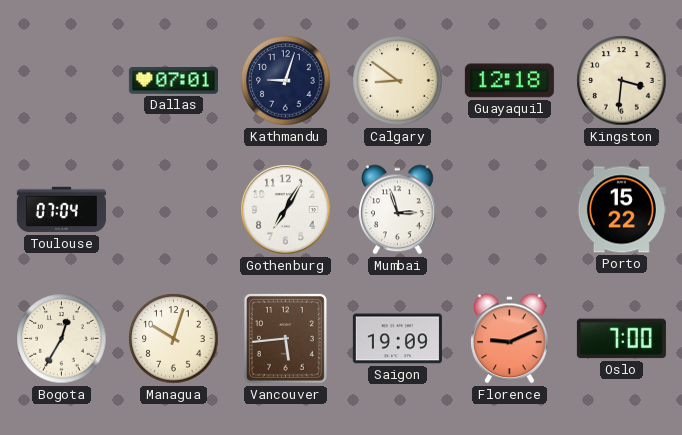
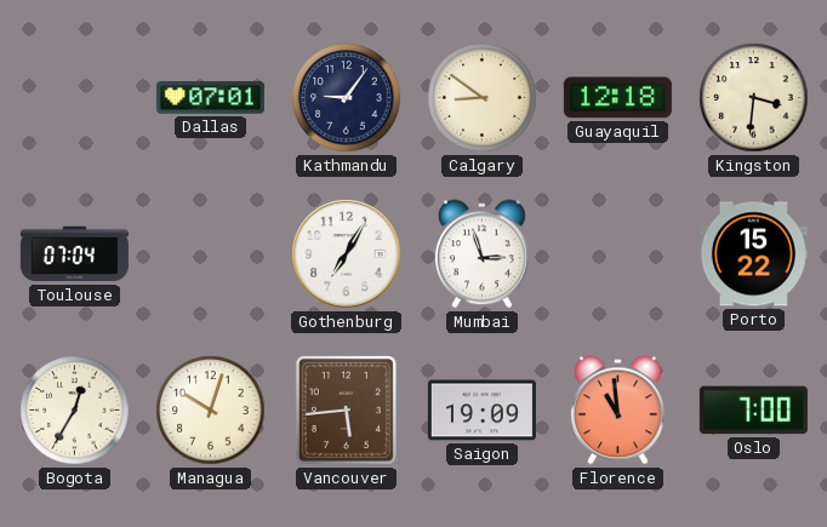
Kathmandu: 9:03 -> 9:06
Florence: 9:11 -> 10:59
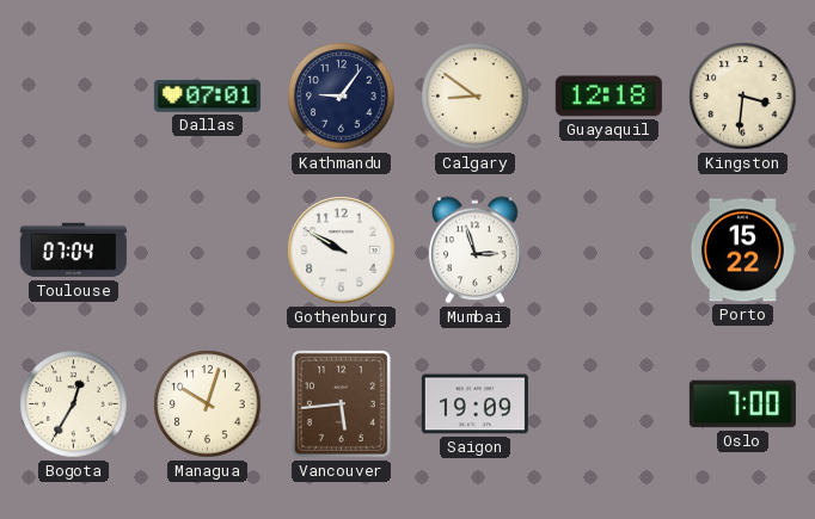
Gothenburg: 7:05 -> 9:50
Florence: 10:59 -> none
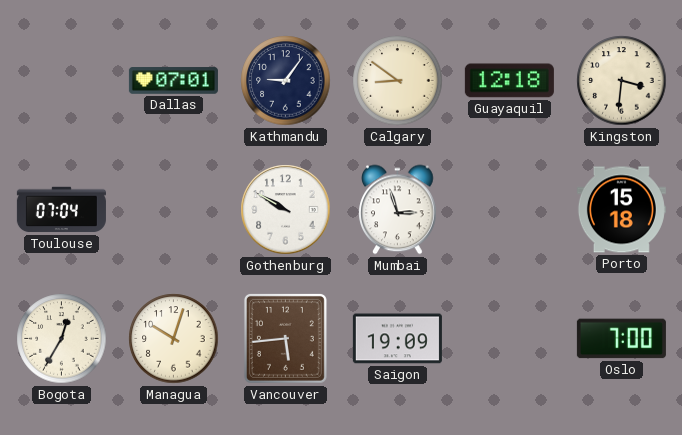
Porto: 15:22 -> 15:18
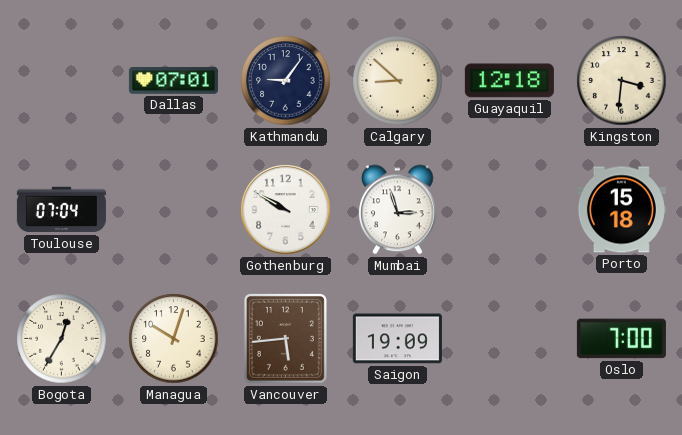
Calgary: 8:51 -> 8:52
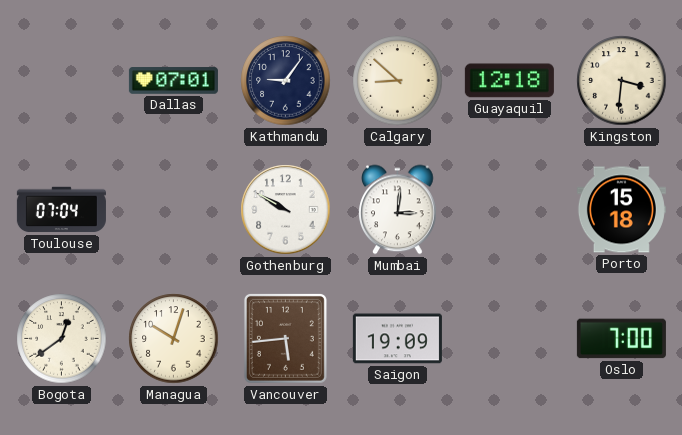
Mumbai: 2:57 -> 3:01
Bogota: 12:35 -> 12:39
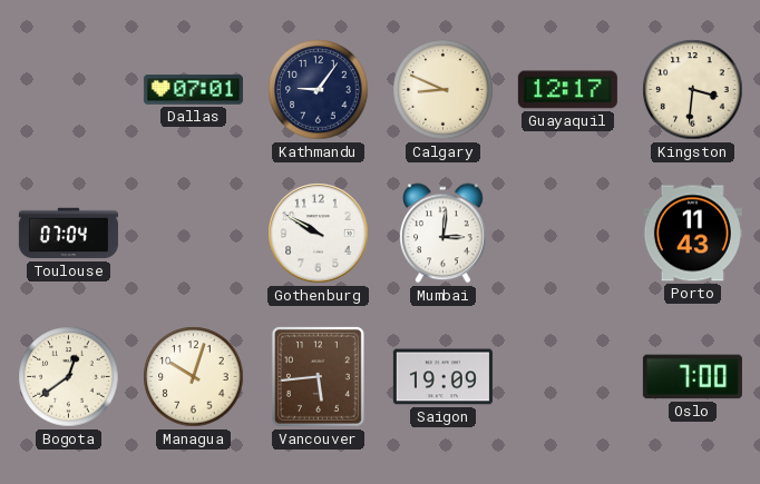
Calgary: 8:52 -> 8:49
Guayaquil: 12:18 -> 12:17
Porto: 15:18 -> 11:43
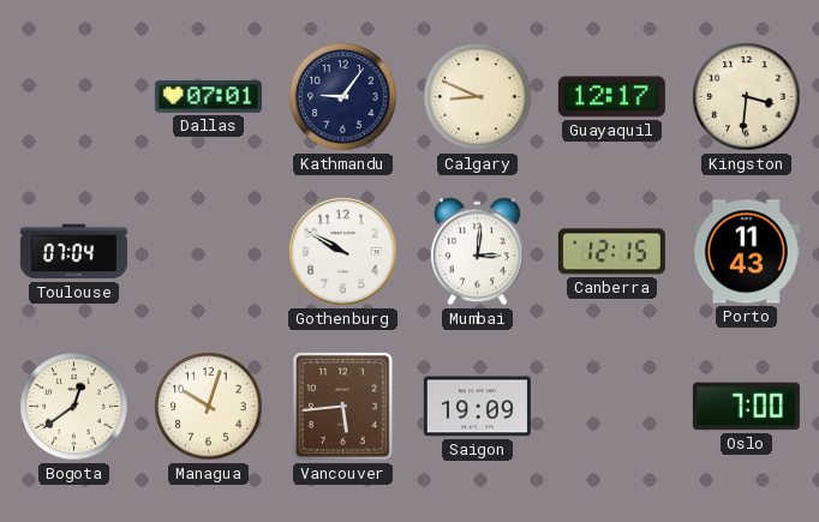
Canberra: none -> 12:15
